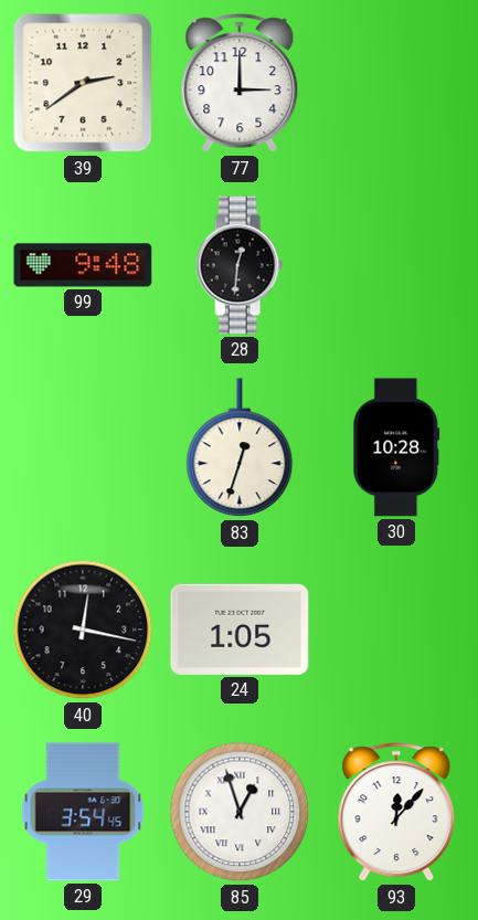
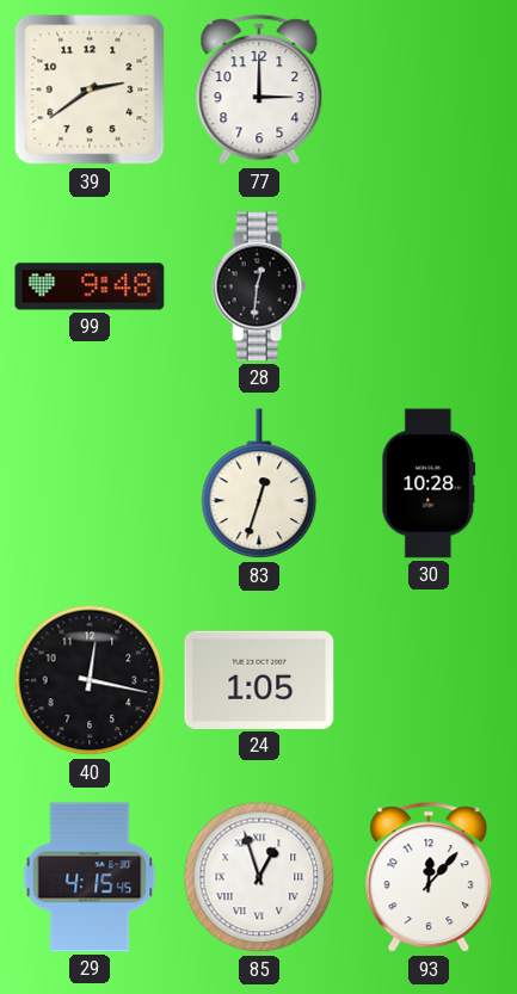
29: 3:54 -> 4:15
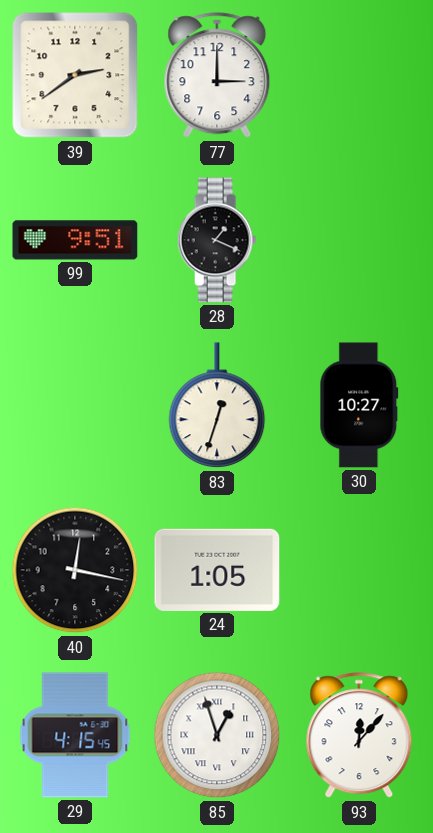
99: 9:48 -> 9:51
28: 12:31 -> 1:19
30: 10:28 -> 10:27
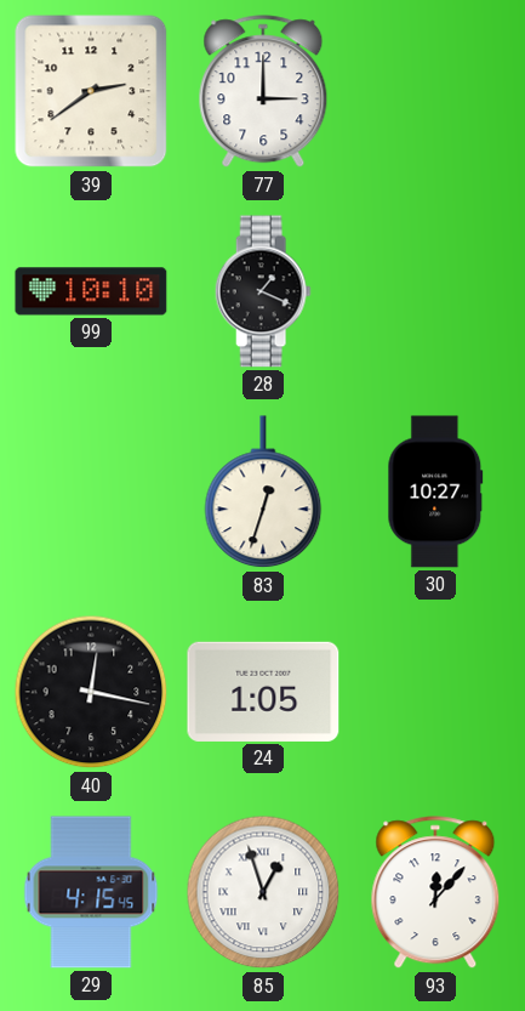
99: 9:51 -> 10:10
